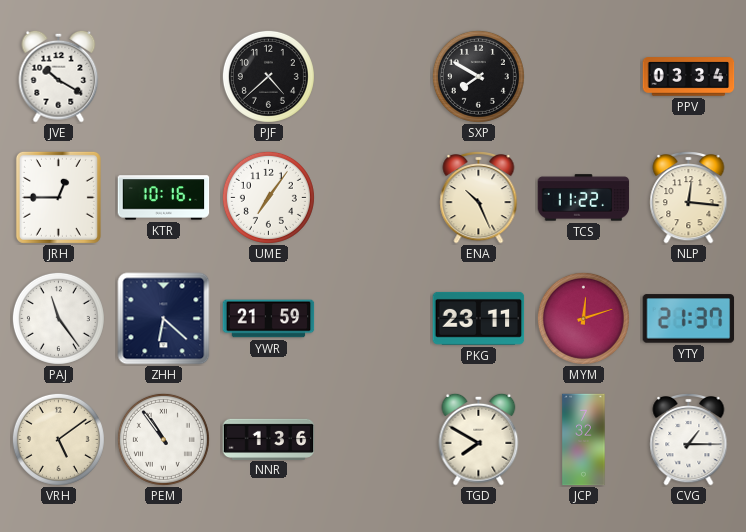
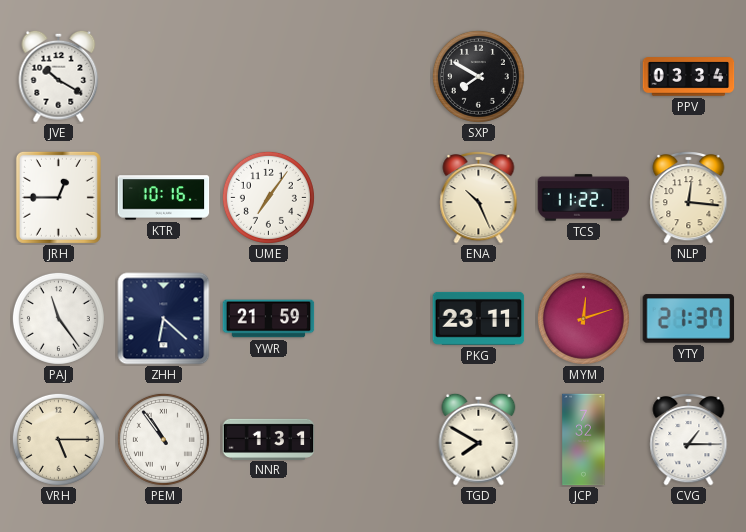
PJF: 4:38 -> none
VRH: 5:09 -> 5:15
NNR: 1:36 -> 1:31
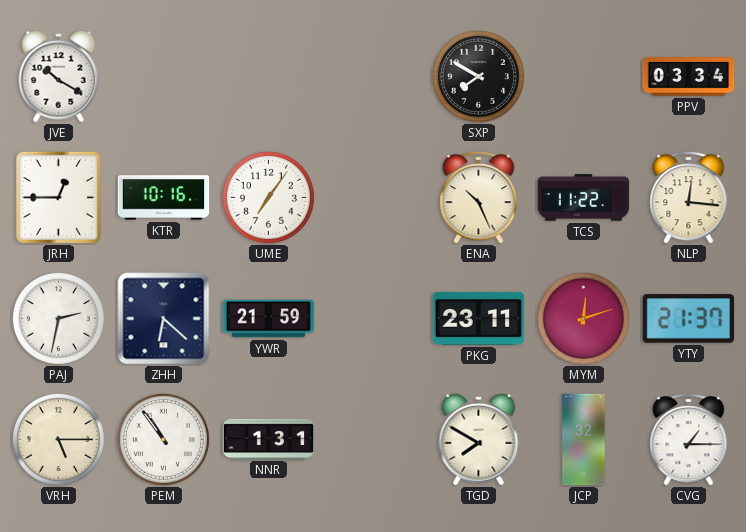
PAJ: 11:24 -> 2:32
